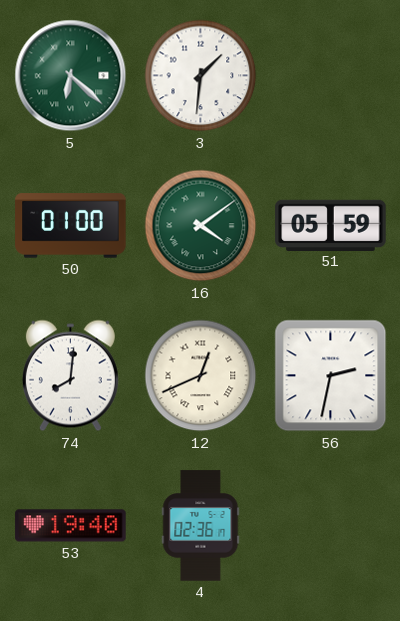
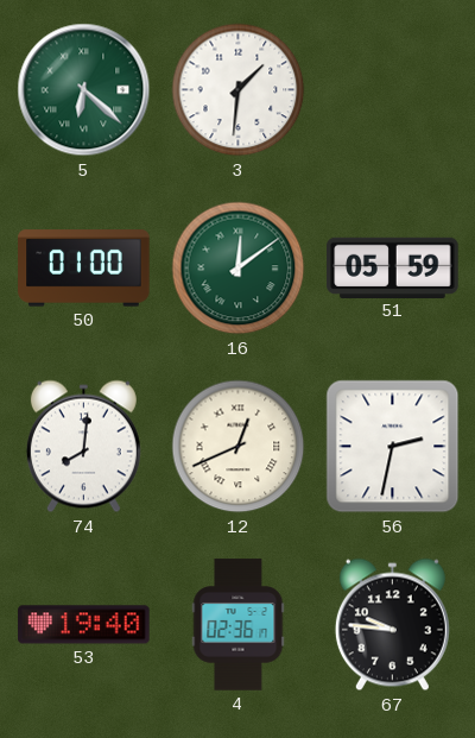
16: 4:09 -> 12:09
67: none -> 9:46
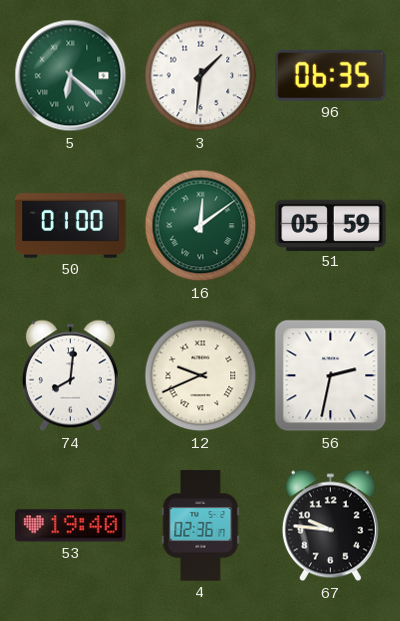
96: none -> 06:35
12: 12:41 -> 9:41
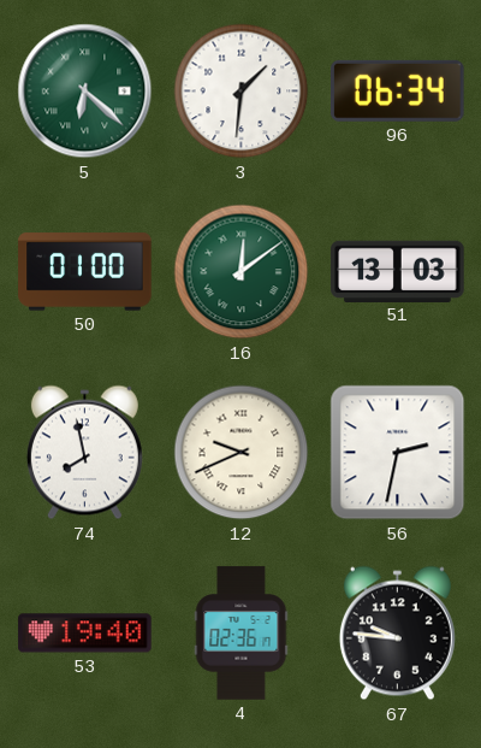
96: 06:35 -> 06:34
51: 05:59 -> 13:03
74: 8:01 -> 7:58
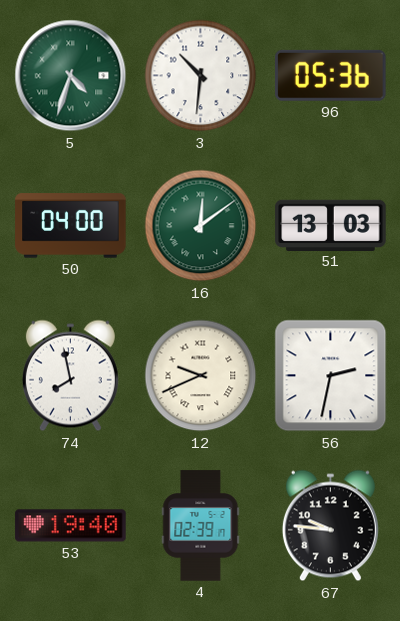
5: 6:22 -> 4:33
3: 1:31 -> 10:31
96: 06:34 -> 05:36
50: 01:00 -> 04:00
4: 02:36 -> 02:39
